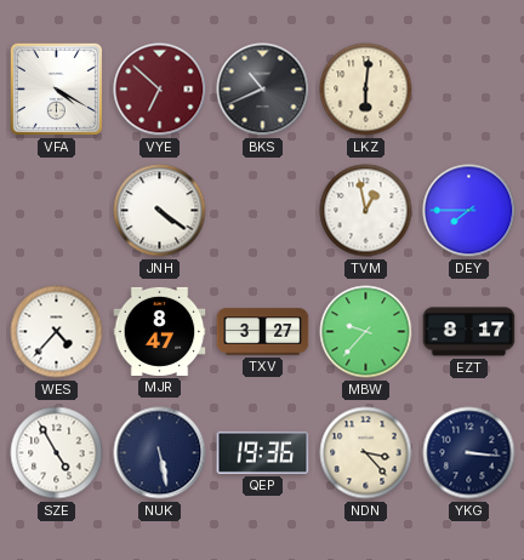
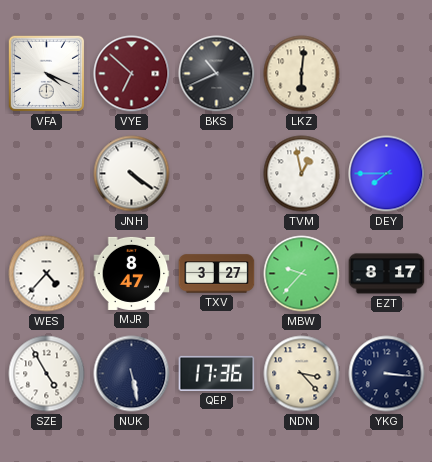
VFA: 4:20 -> 4:19
QEP: 19:36 -> 17:36
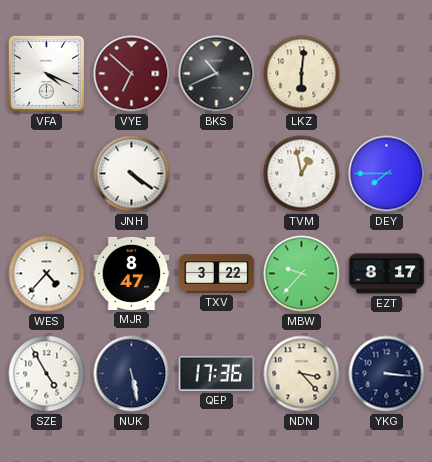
TXV: 3:27 -> 3:22
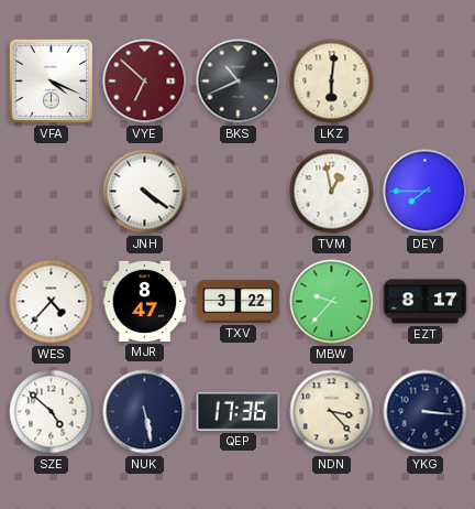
SZE: 4:55 -> 4:52
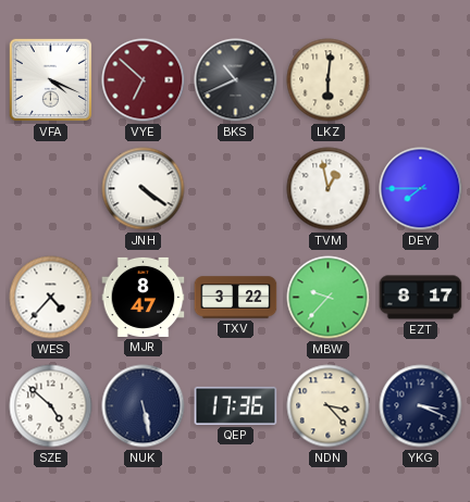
YKG: 3:16 -> 3:19
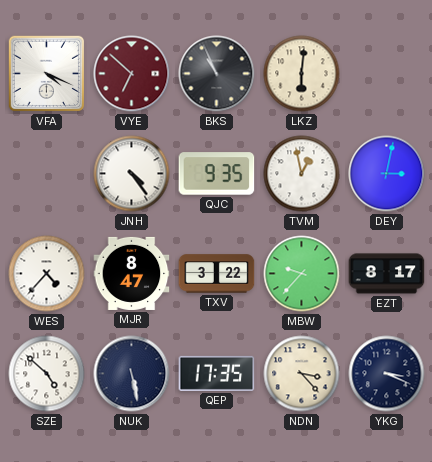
BKS: 10:41 -> 10:56
JNH: 4:21 -> 4:24
QJC: none -> 9:35
DEY: 7:45 -> 3:02
QEP: 17:36 -> 17:35
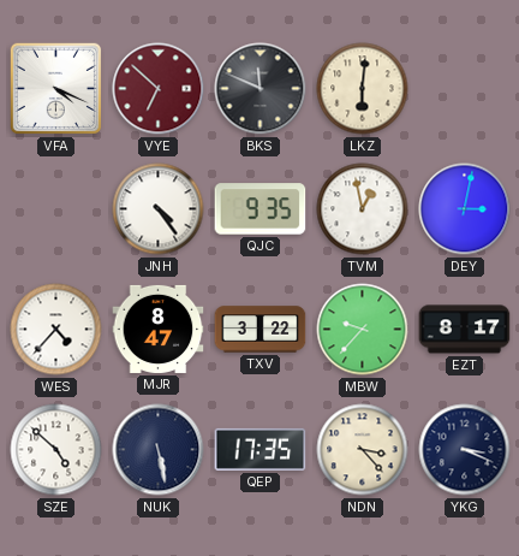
BKS: 10:56 -> 11:49
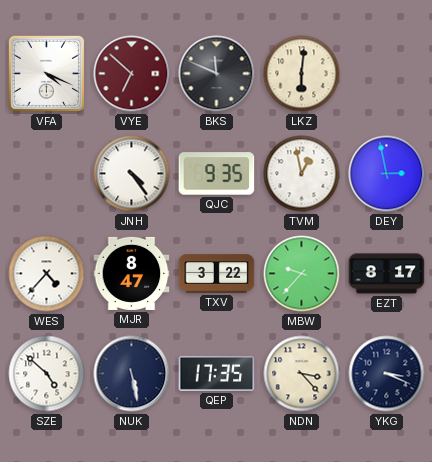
DEY: 3:02 -> 2:58
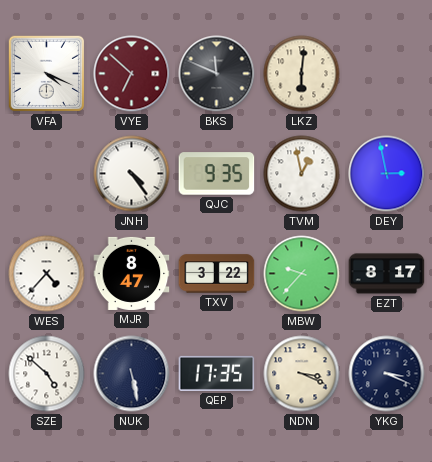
NDN: 3:23 -> 3:19
